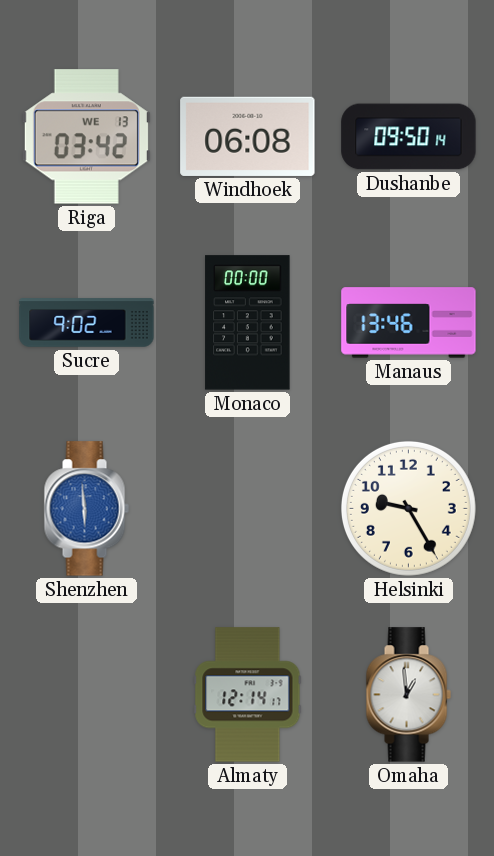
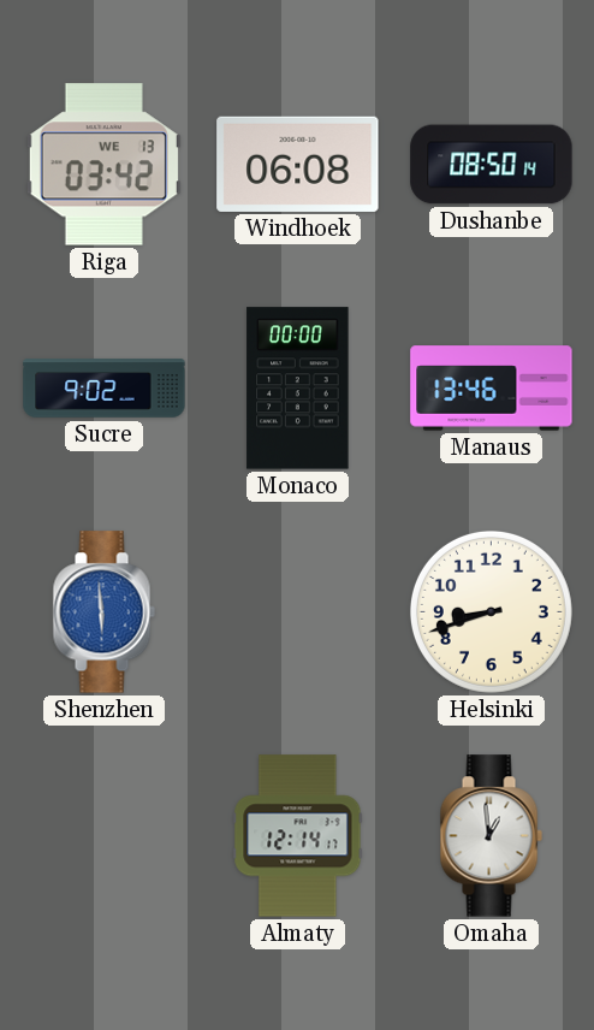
Dushanbe: 09:50 -> 08:50
Helsinki: 9:25 -> 8:42
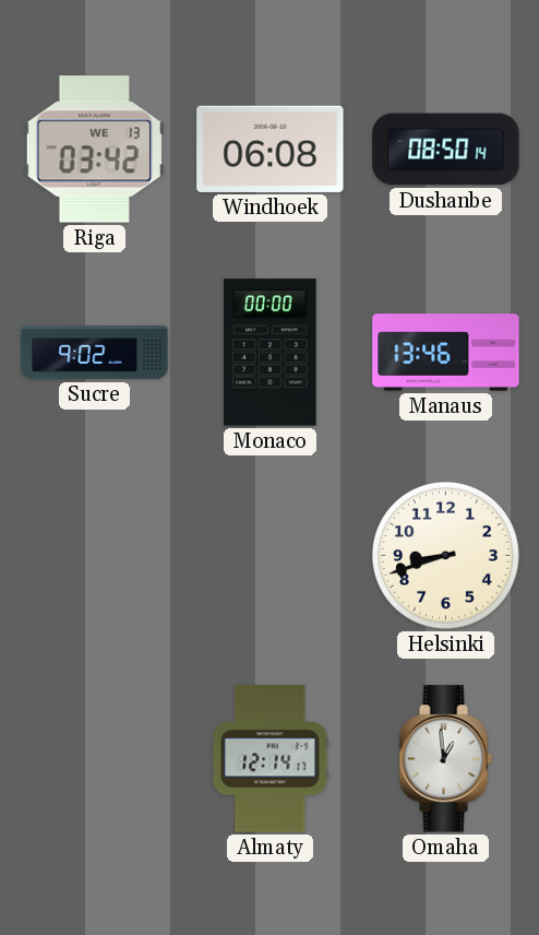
Shenzhen: 5:59 -> none
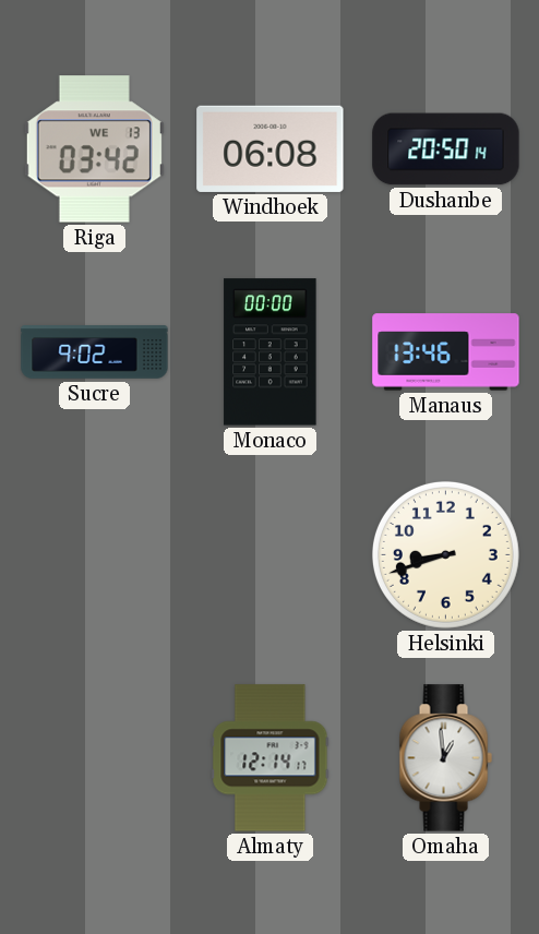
Dushanbe: 08:50 -> 20:50
